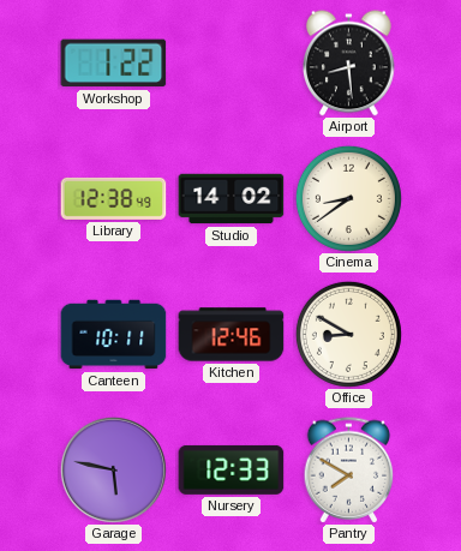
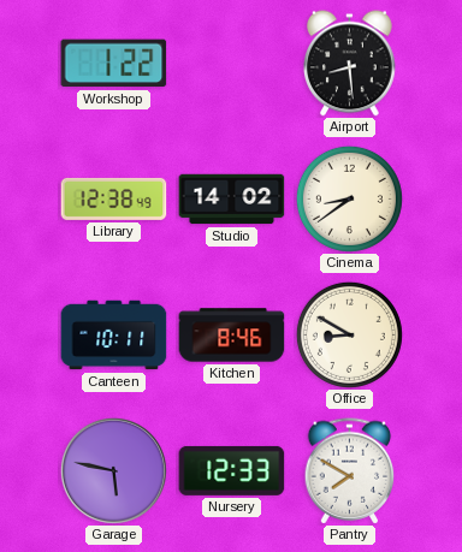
Kitchen: 12:46 -> 8:46
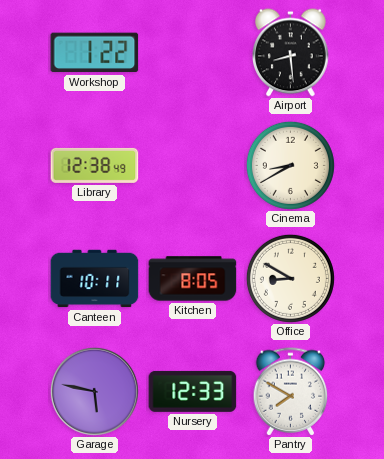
Studio: 14:02 -> none
Cinema: 8:39 -> 8:40
Kitchen: 8:46 -> 8:05
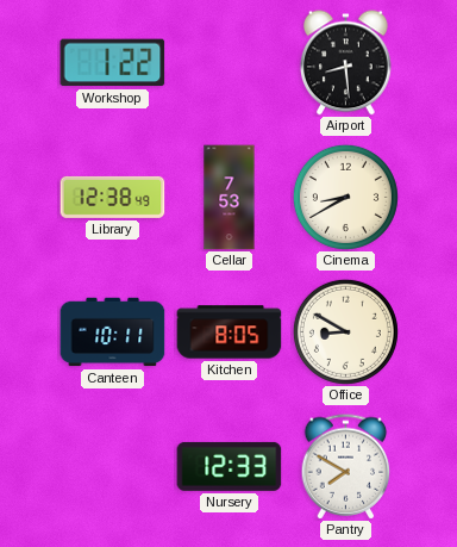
Cellar: none -> 7:53
Garage: 5:47 -> none
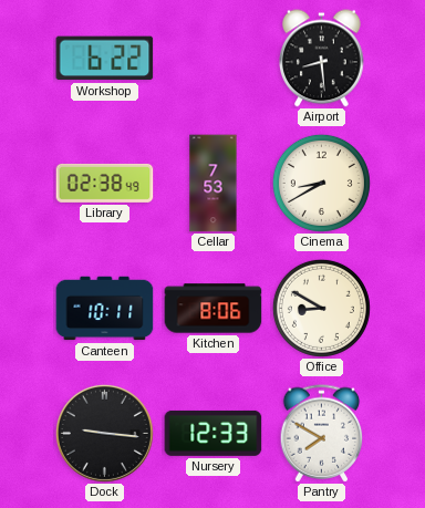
Workshop: 1:22 -> 6:22
Library: 12:38 -> 02:38
Kitchen: 8:05 -> 8:06
Dock: none -> 9:16
